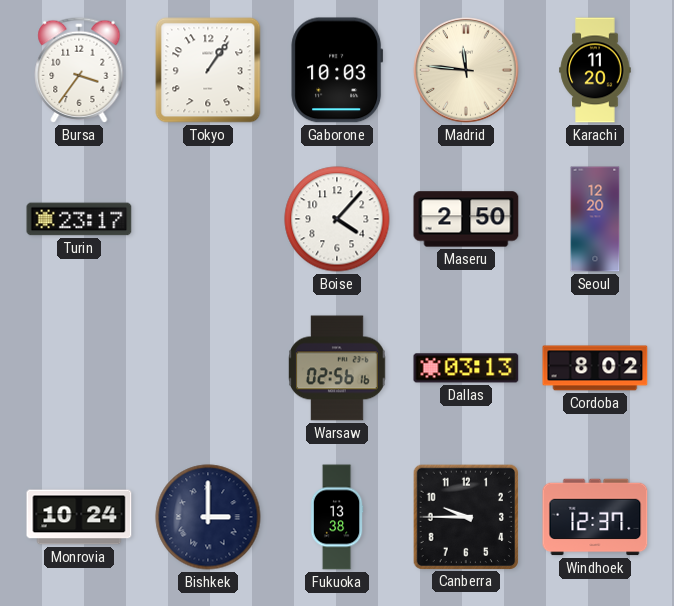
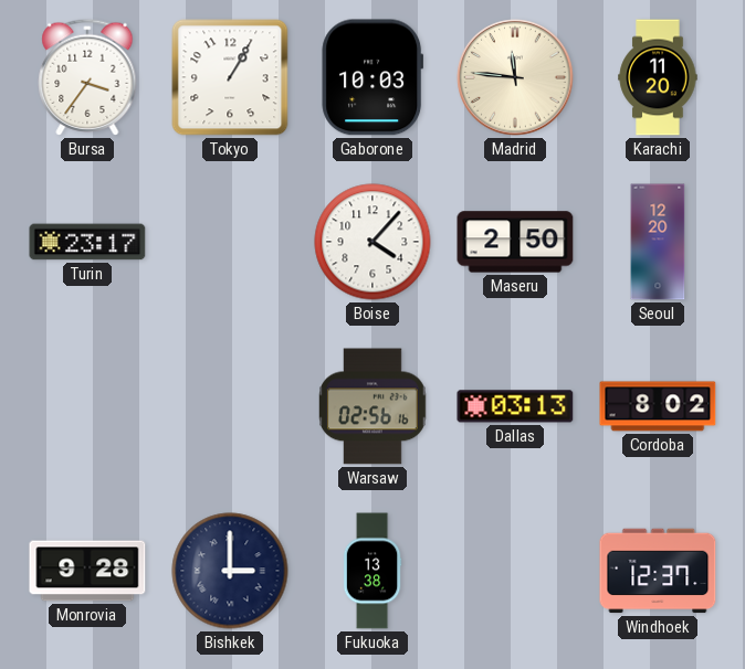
Tokyo: 1:06 -> 1:05
Monrovia: 10:24 -> 9:28
Canberra: 9:45 -> none
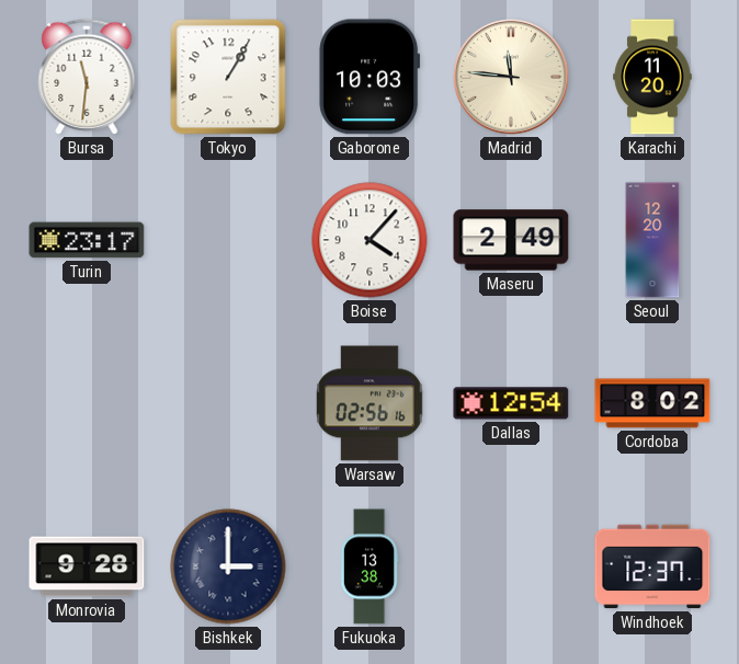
Bursa: 3:36 -> 11:31
Maseru: 2:50 -> 2:49
Dallas: 03:13 -> 12:54
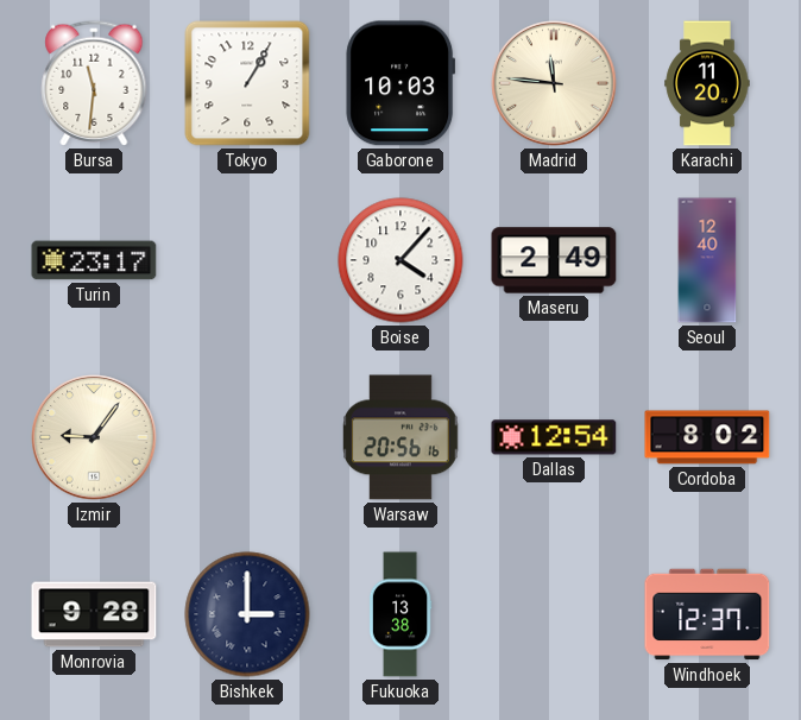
Seoul: 12:20 -> 12:40
Izmir: none -> 9:06
Warsaw: 02:56 -> 20:56
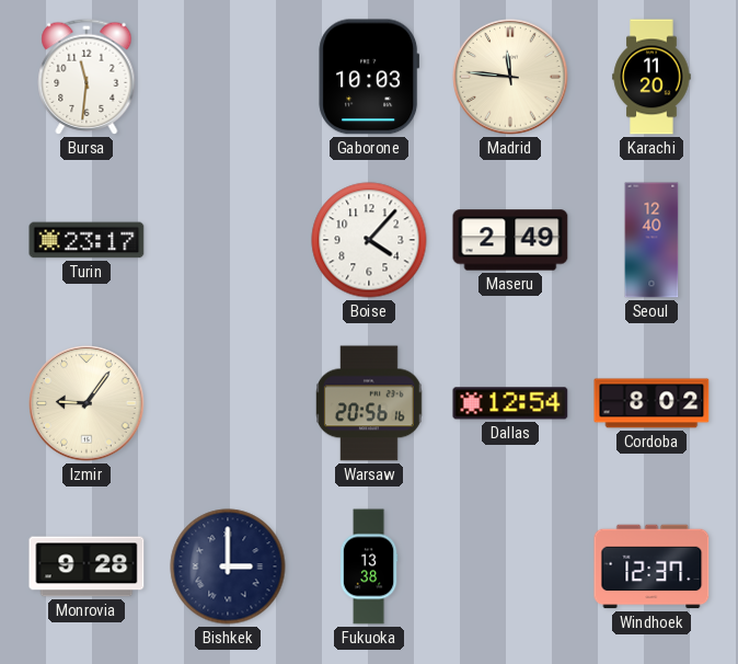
Tokyo: 1:05 -> none
